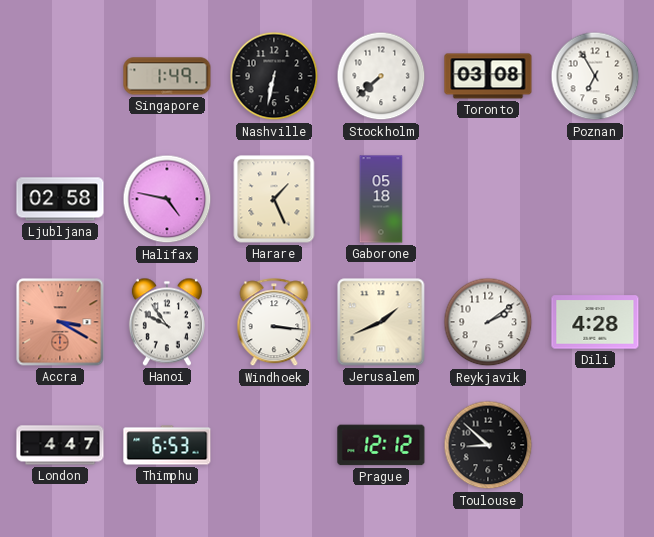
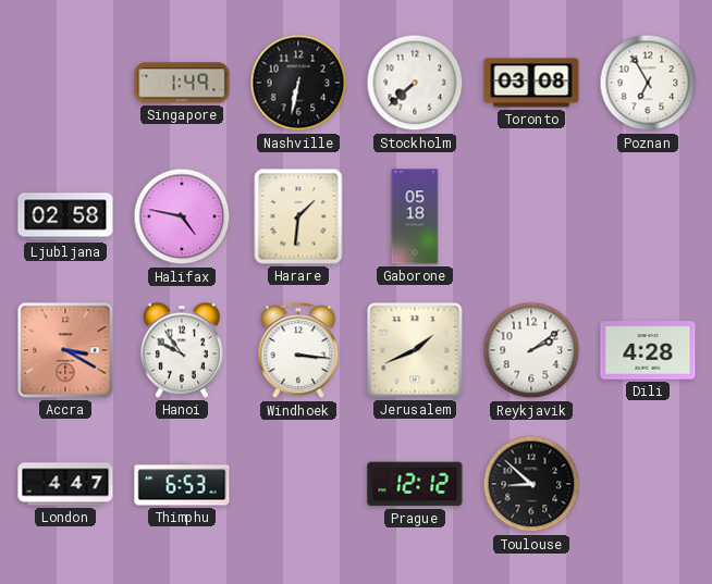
Harare: 1:26 -> 1:31
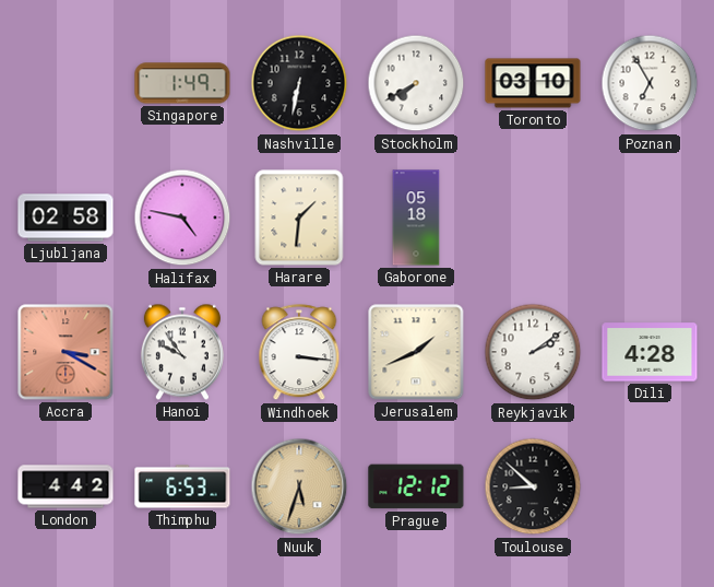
Stockholm: 7:38 -> 7:40
Toronto: 03:08 -> 03:10
London: 4:47 -> 4:42
Nuuk: none -> 5:33
